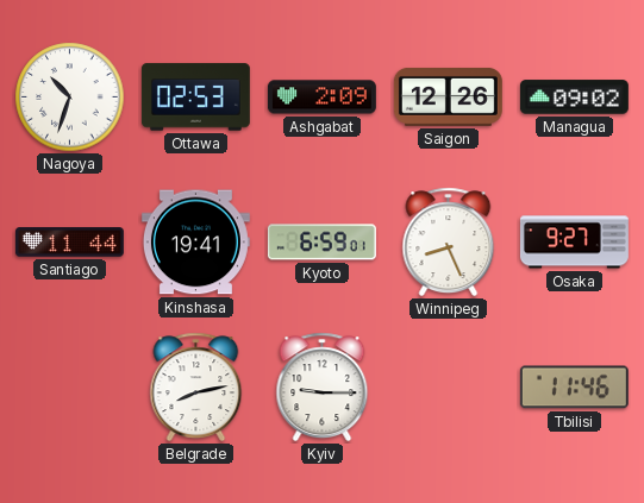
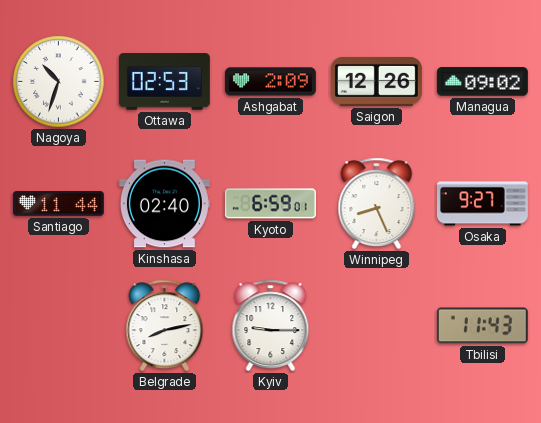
Kinshasa: 19:41 -> 02:40
Tbilisi: 11:46 -> 11:43
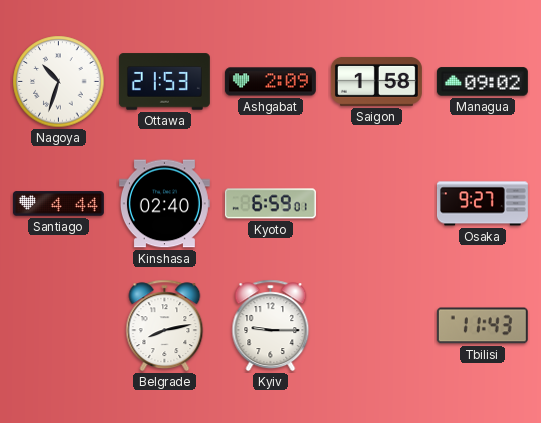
Ottawa: 02:53 -> 21:53
Saigon: 12:26 -> 1:58
Santiago: 11:44 -> 4:44
Winnipeg: 8:26 -> none
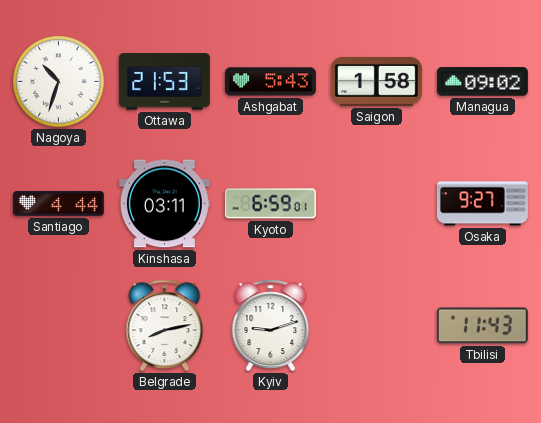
Ashgabat: 2:09 -> 5:43
Kinshasa: 02:40 -> 03:11
Kyiv: 9:15 -> 9:12
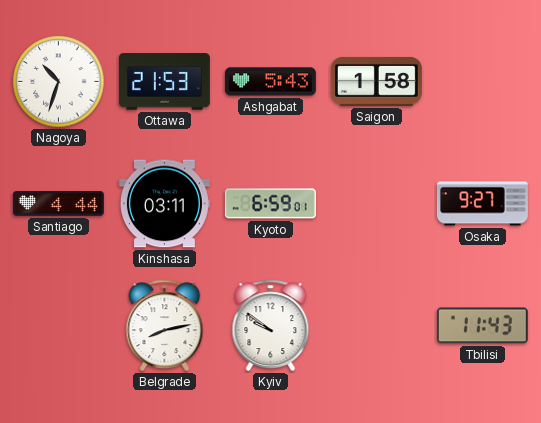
Managua: 09:02 -> none
Kyiv: 9:12 -> 9:51
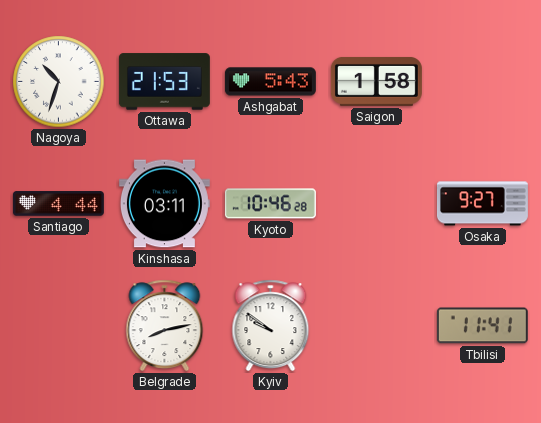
Kyoto: 6:59 -> 10:46
Tbilisi: 11:43 -> 11:41
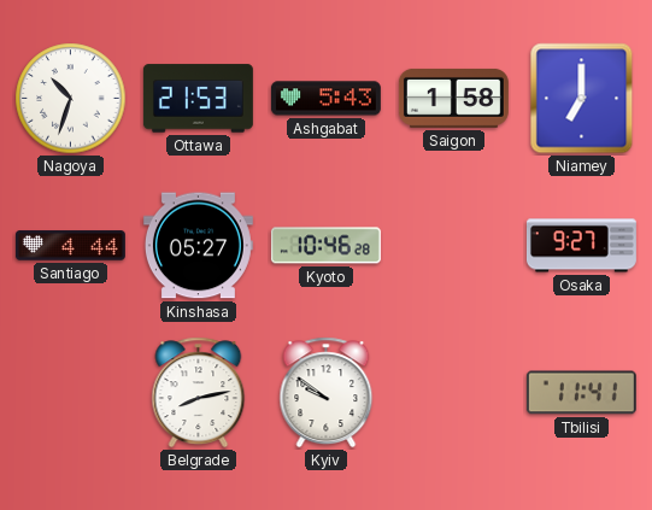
Niamey: none -> 7:00
Kinshasa: 03:11 -> 05:27
